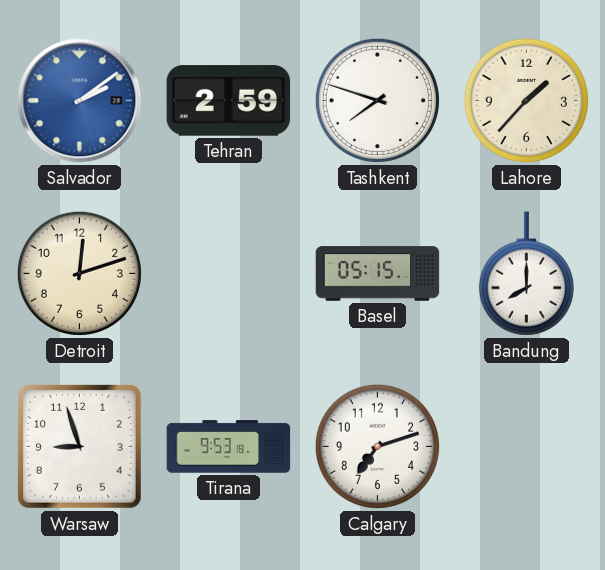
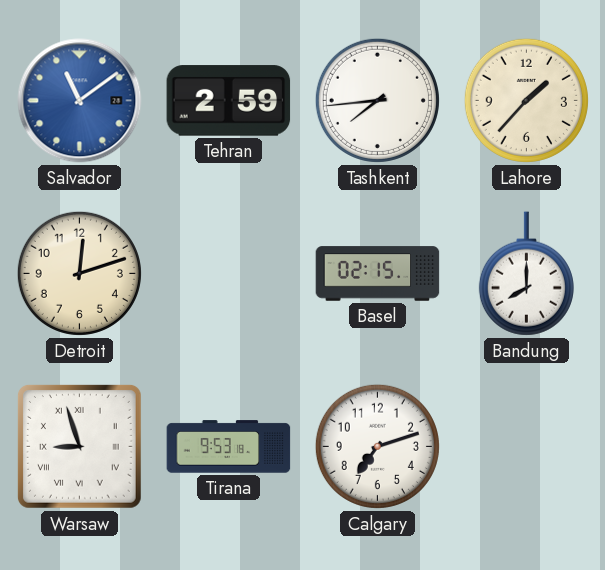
Salvador: 2:09 -> 11:09
Tashkent: 7:48 -> 7:44
Basel: 05:15 -> 02:15
Warsaw numerals: Arabic -> Roman
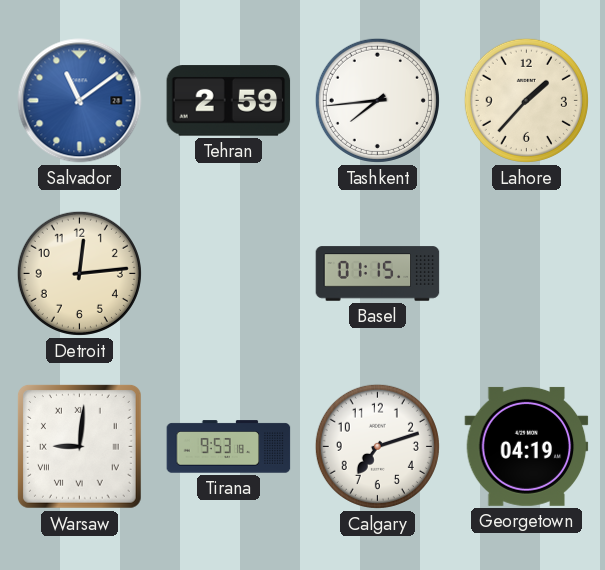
Detroit: 12:12 -> 12:14
Basel: 02:15 -> 01:15
Bandung: 8:00 -> none
Warsaw: 8:57 -> 9:01
Georgetown: none -> 04:19
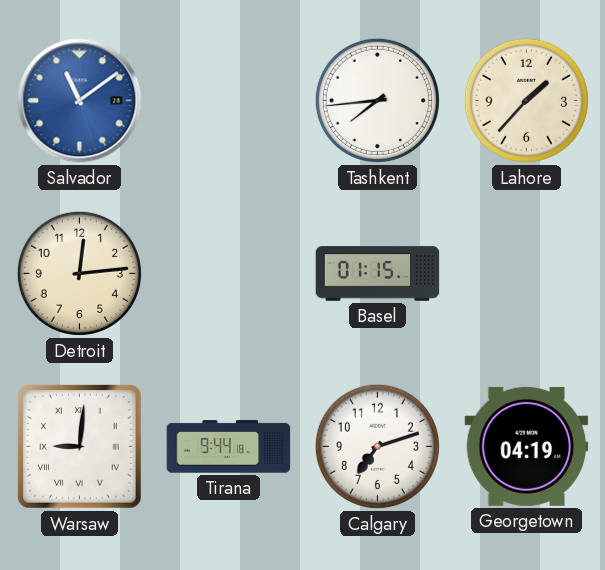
Tehran: 2:59 -> none
Tirana: 9:53 -> 9:44
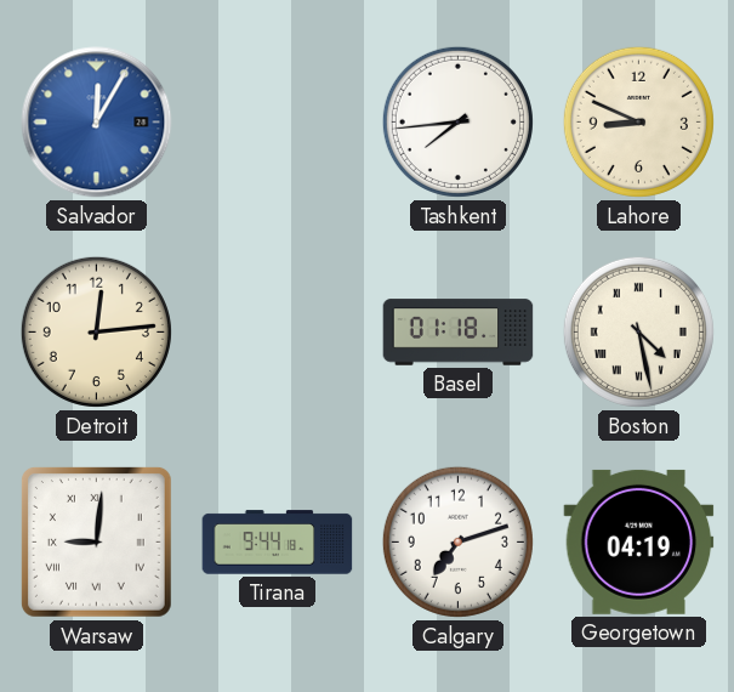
Salvador: 11:09 -> 12:05
Lahore: 1:37 -> 8:49
Basel: 01:15 -> 01:18
Boston: none -> 4:28
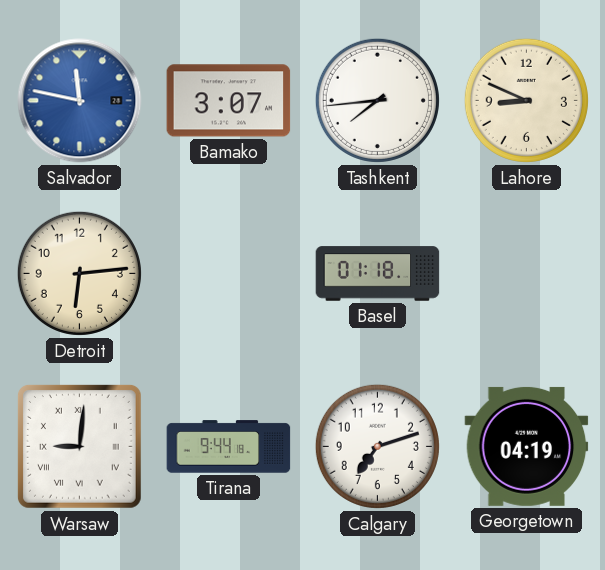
Salvador: 12:05 -> 11:47
Bamako: none -> 3:07
Detroit: 12:14 -> 6:14
Boston: 4:28 -> none
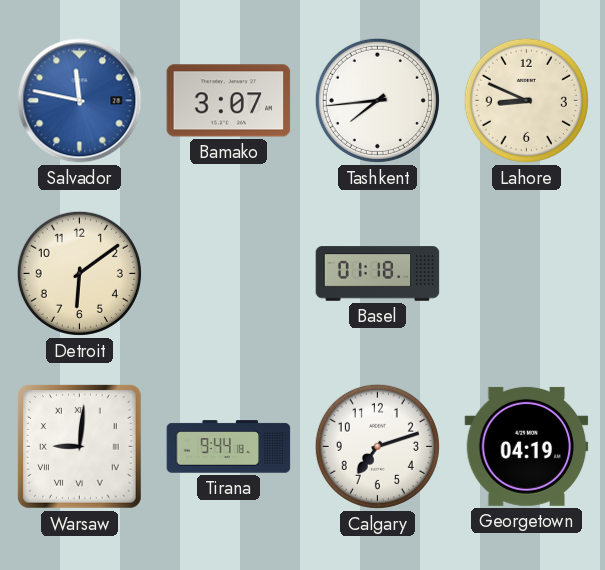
Detroit: 6:14 -> 6:09
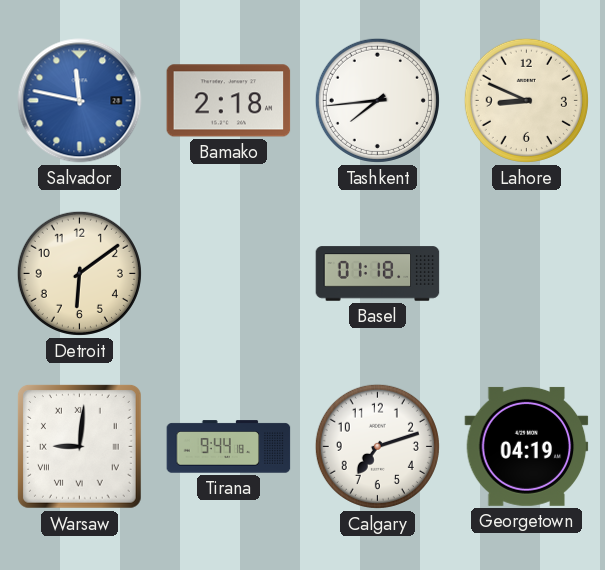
Bamako: 3:07 -> 2:18
